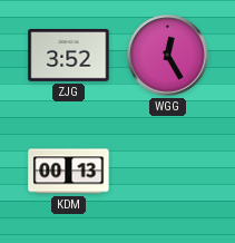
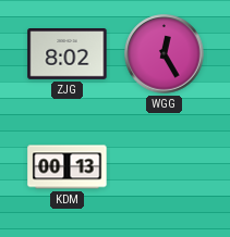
ZJG: 3:52 -> 8:02
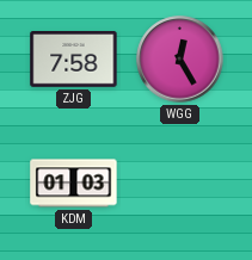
ZJG: 8:02 -> 7:58
KDM: 00:13 -> 01:03
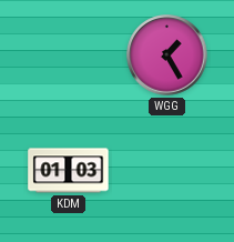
ZJG: 7:58 -> none
WGG: 12:25 -> 1:25
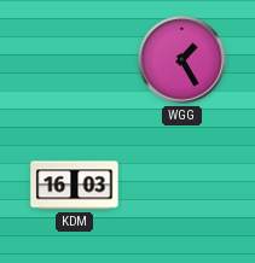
KDM: 01:03 -> 16:03
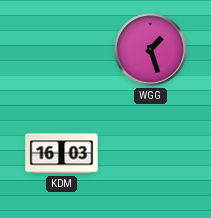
WGG: 1:25 -> 1:27
